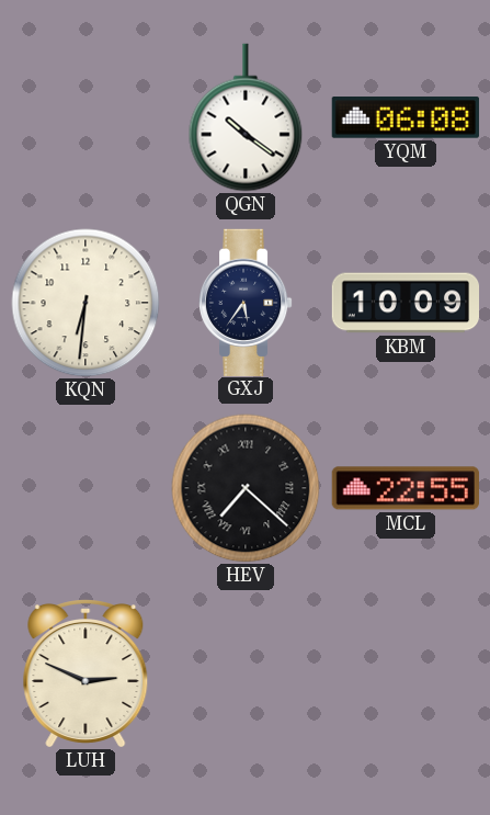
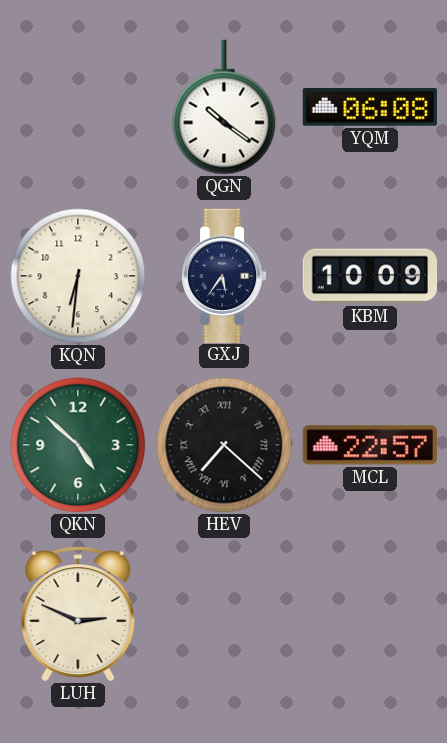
QKN: none -> 4:52
MCL: 22:55 -> 22:57
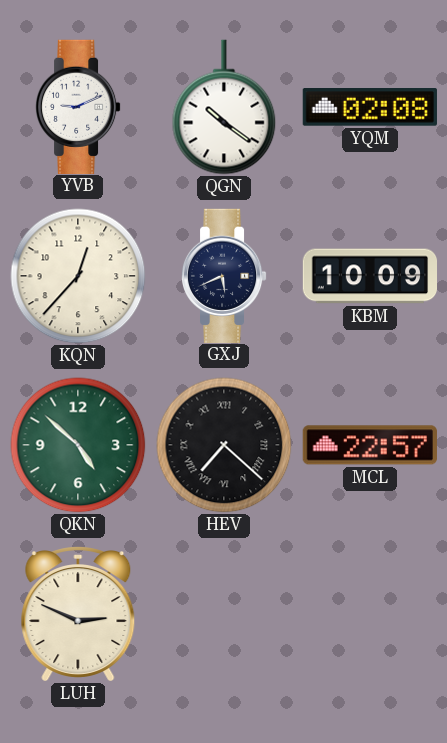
YVB: none -> 9:11
YQM: 06:08 -> 02:08
KQN: 6:31 -> 12:37
GXJ: 5:36 -> 5:41
